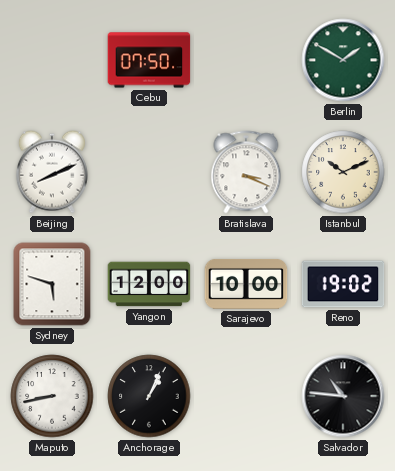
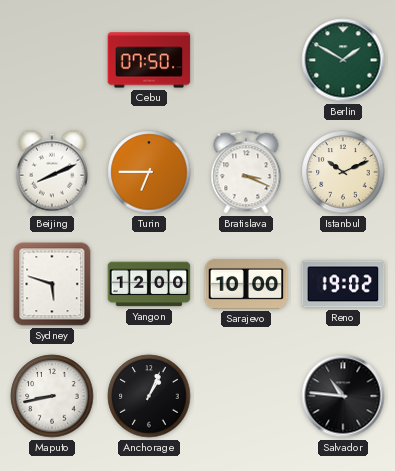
Turin: none -> 6:45
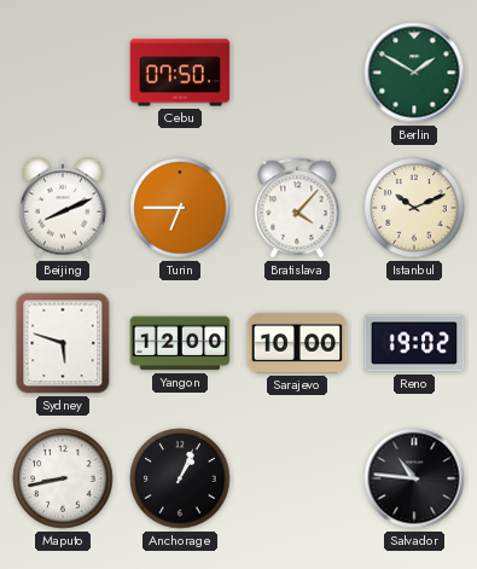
Bratislava: 3:19 -> 4:07
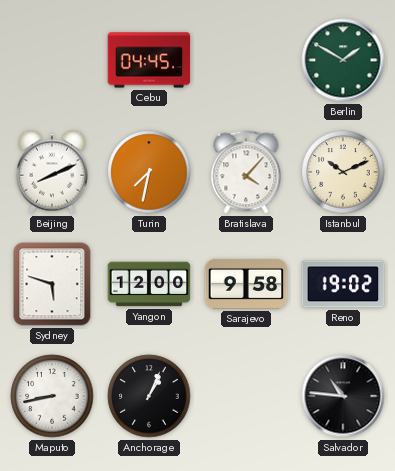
Cebu: 07:50 -> 04:45
Turin: 6:45 -> 7:32
Sarajevo: 10:00 -> 9:58
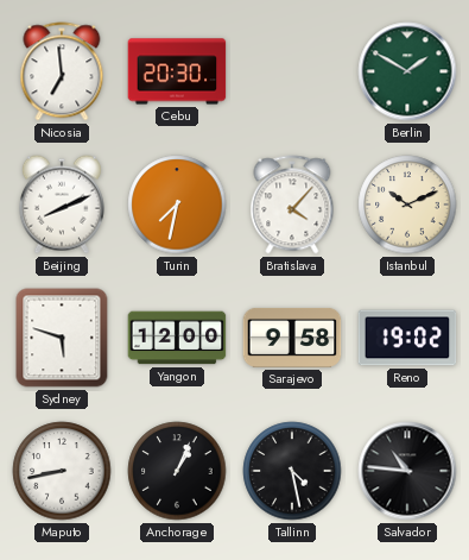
Nicosia: none -> 6:59
Cebu: 04:45 -> 20:30
Tallinn: none -> 4:28
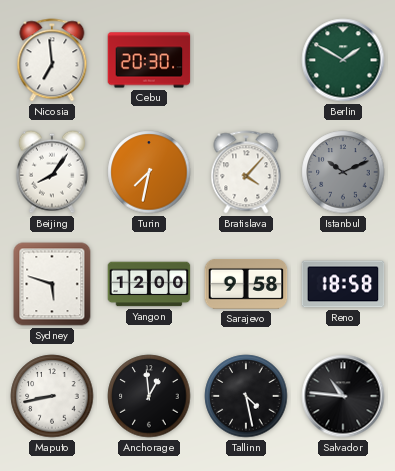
Beijing: 8:11 -> 8:06
Istanbul dial: cream -> grey
Reno: 19:02 -> 18:58
Anchorage: 1:04 -> 12:59
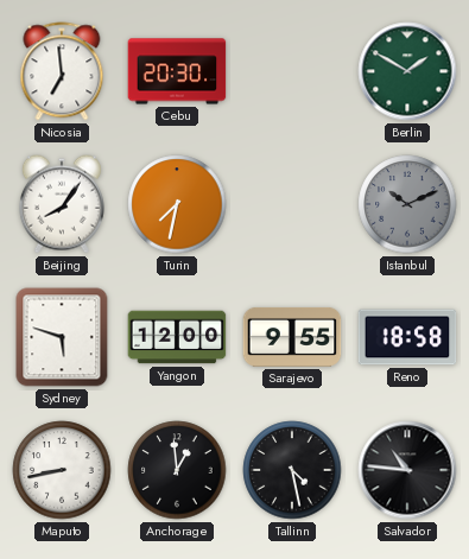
Bratislava: 4:07 -> none
Sarajevo: 9:58 -> 9:55
